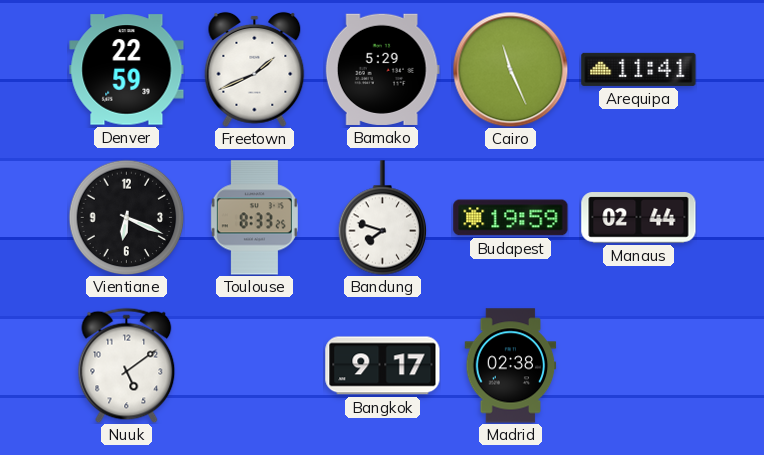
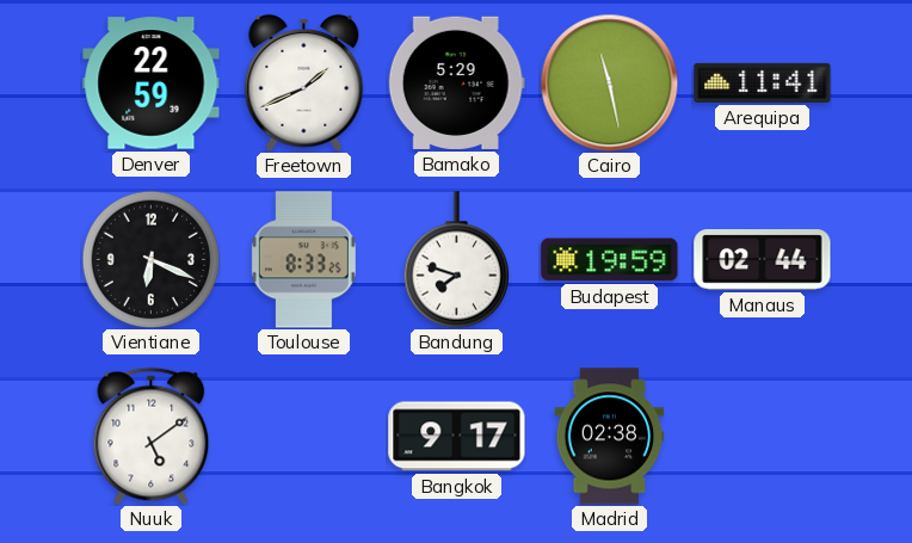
Cairo: 11:26 -> 11:28
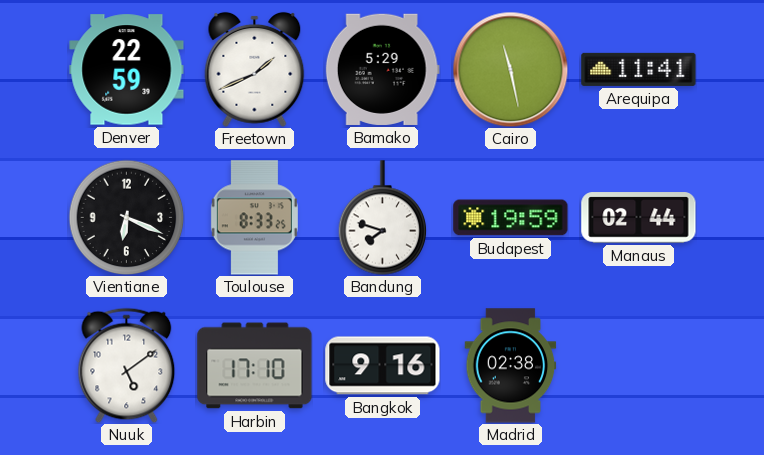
Harbin: none -> 17:10
Bangkok: 9:17 -> 9:16
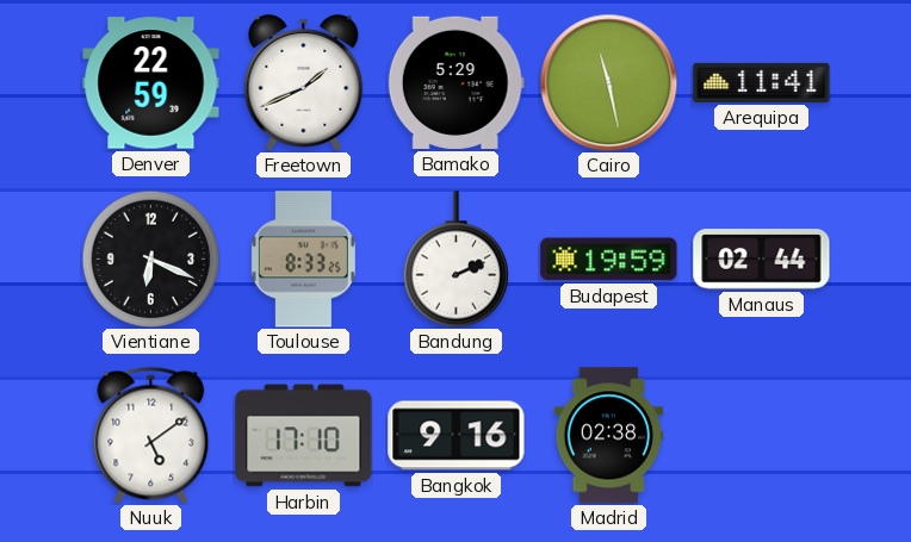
Bandung: 7:48 -> 2:11
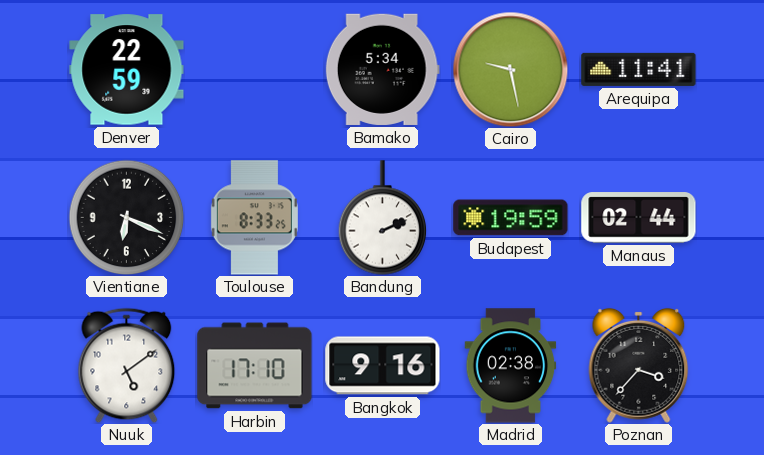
Freetown: 1:41 -> none
Bamako: 5:29 -> 5:34
Cairo: 11:28 -> 9:28
Poznan: none -> 3:37
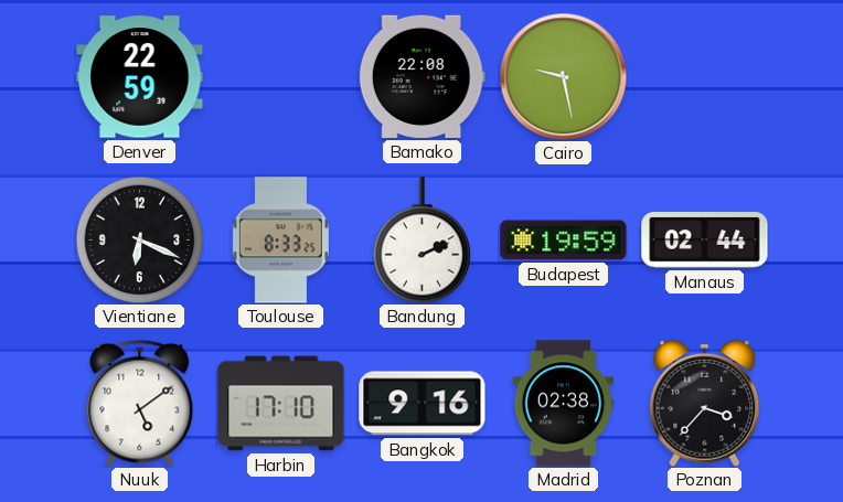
Bamako: 5:34 -> 22:08
Arequipa: 11:41 -> none
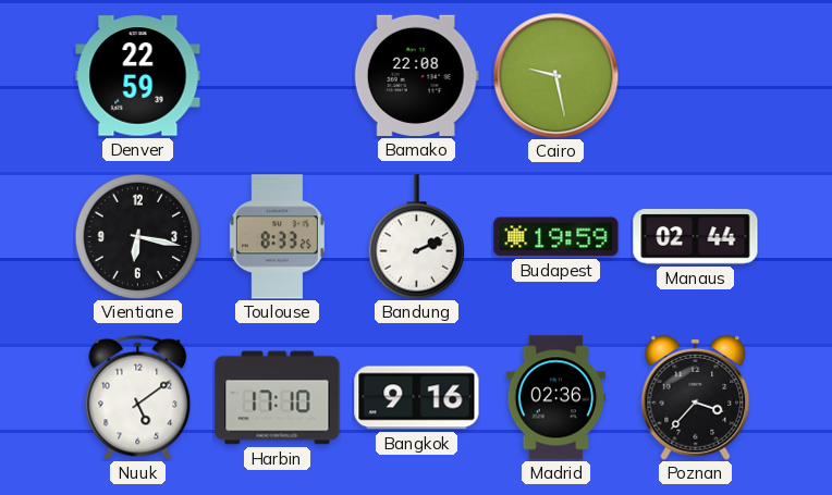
Vientiane: 6:19 -> 6:17
Madrid: 02:38 -> 02:36
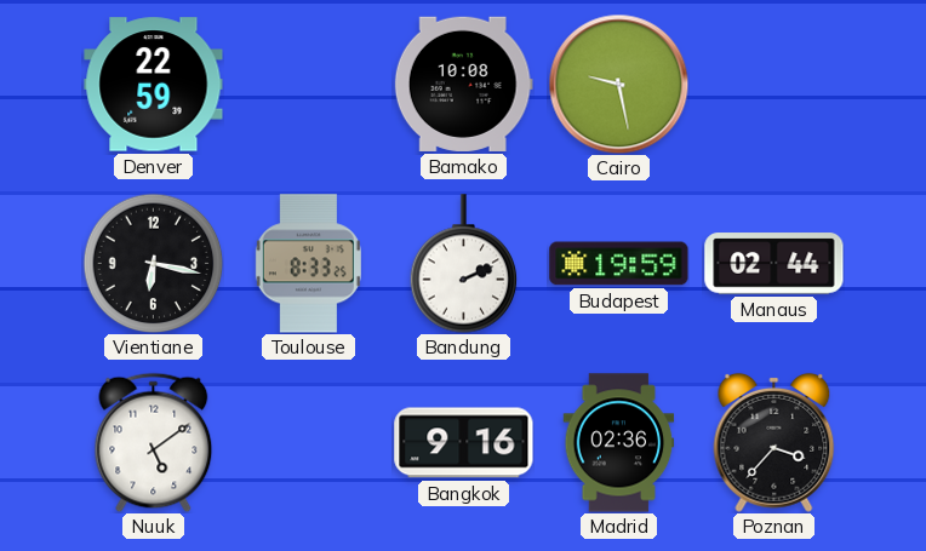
Bamako: 22:08 -> 10:08
Harbin: 17:10 -> none
